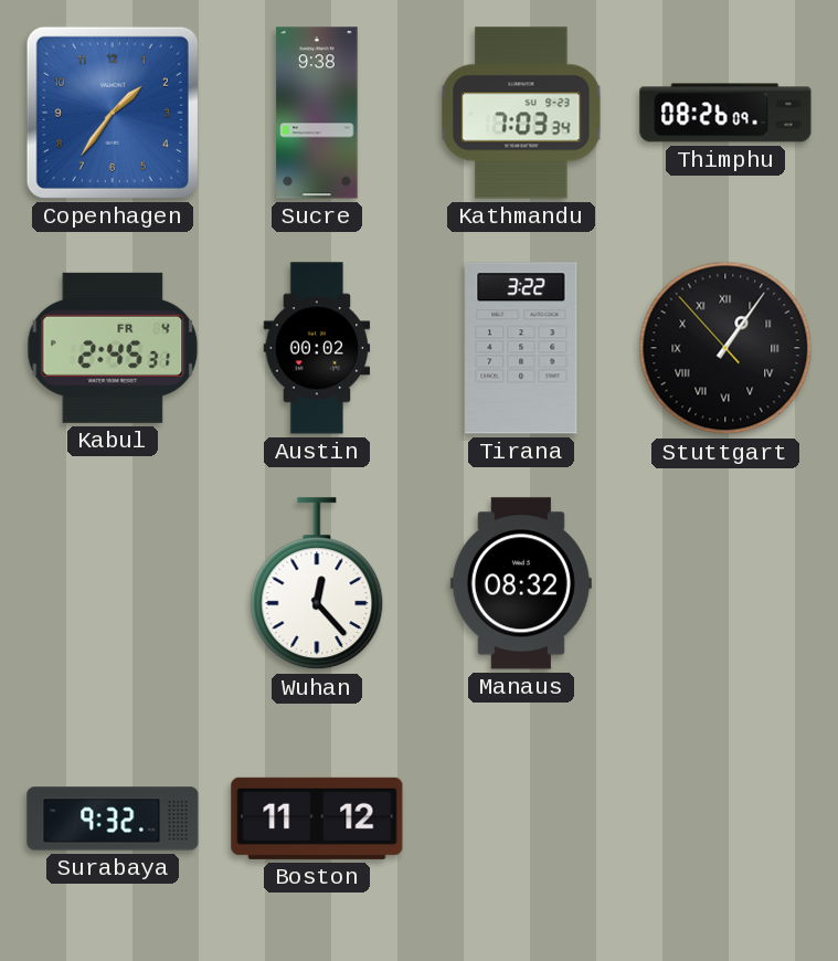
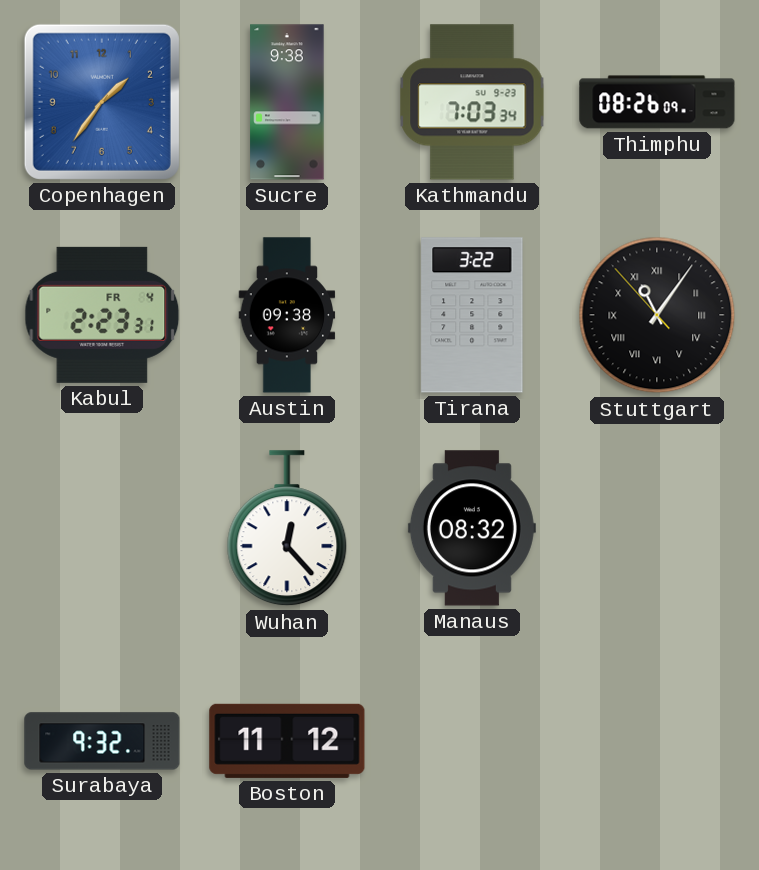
Kabul: 2:45 -> 2:23
Austin: 00:02 -> 09:38
Stuttgart: 1:05 -> 11:05
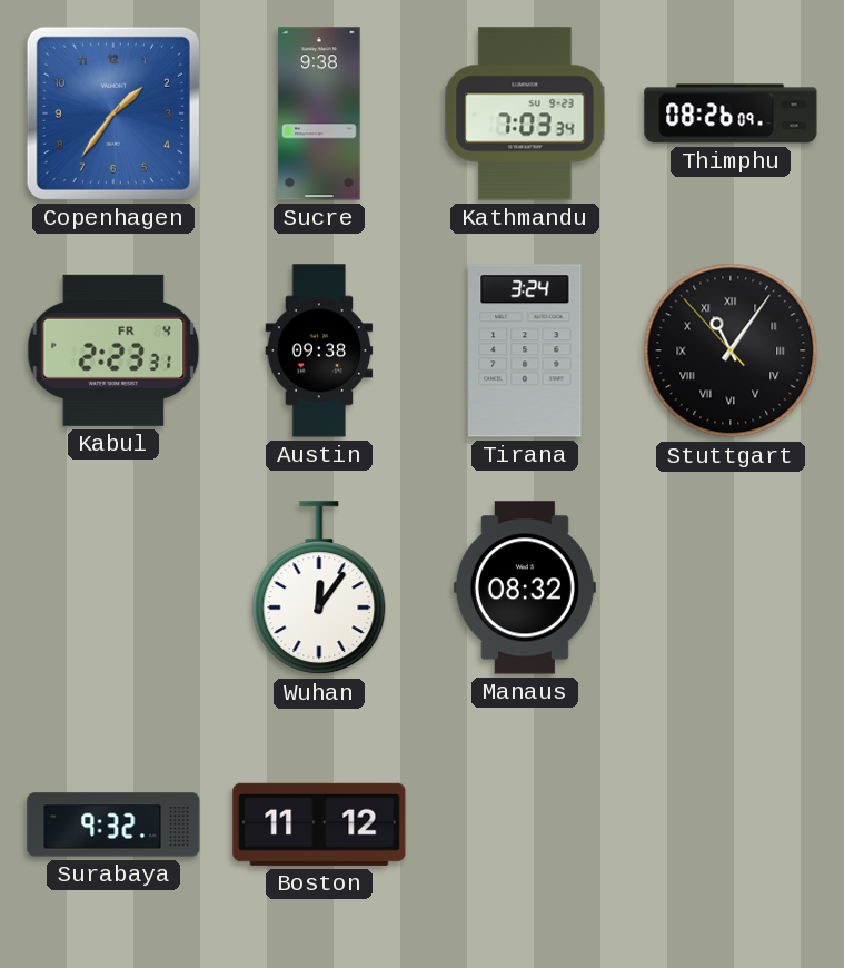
Tirana: 3:22 -> 3:24
Wuhan: 12:23 -> 12:06
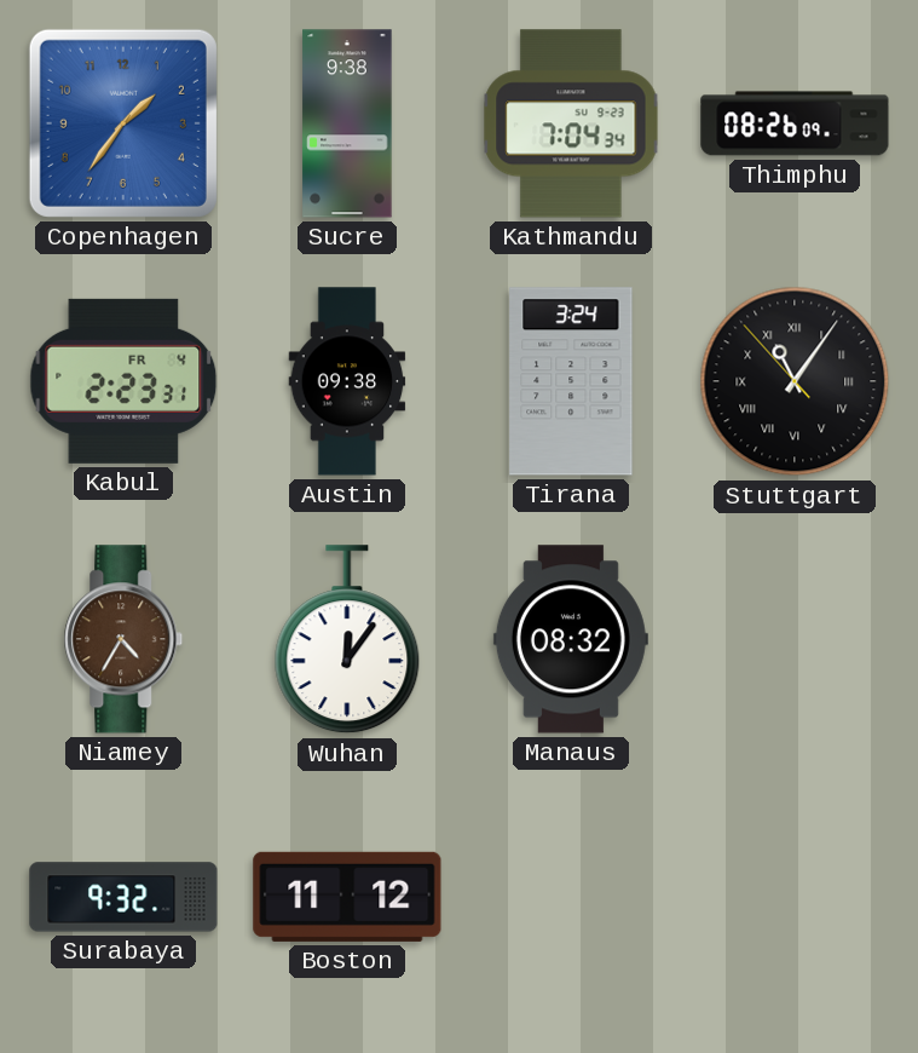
Kathmandu: 7:03 -> 7:04
Niamey: none -> 4:35
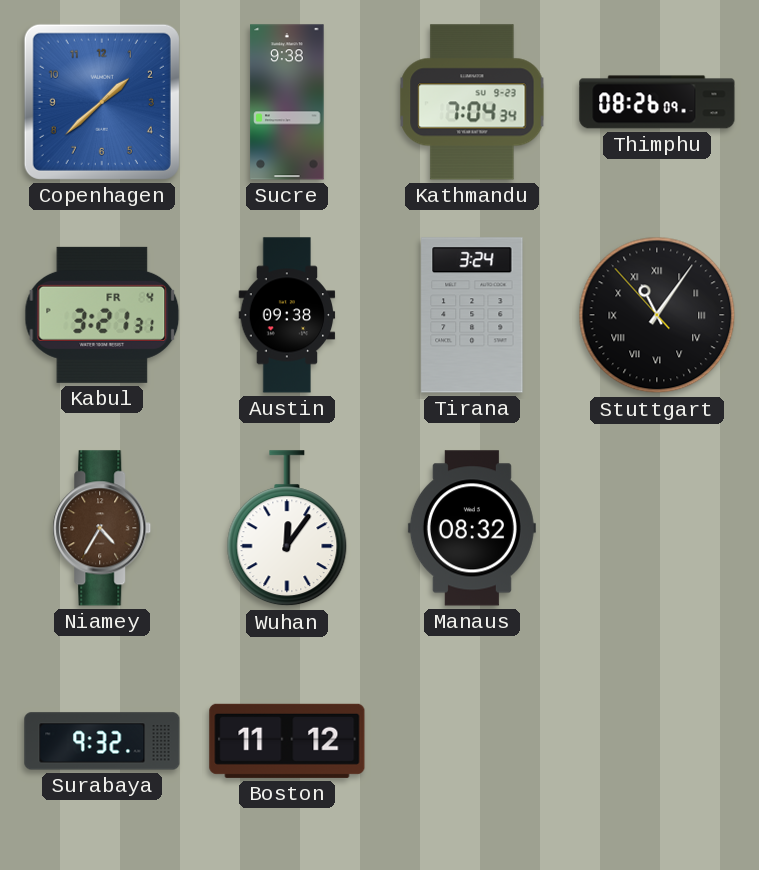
Copenhagen: 1:36 -> 1:38
Kabul: 2:23 -> 3:21
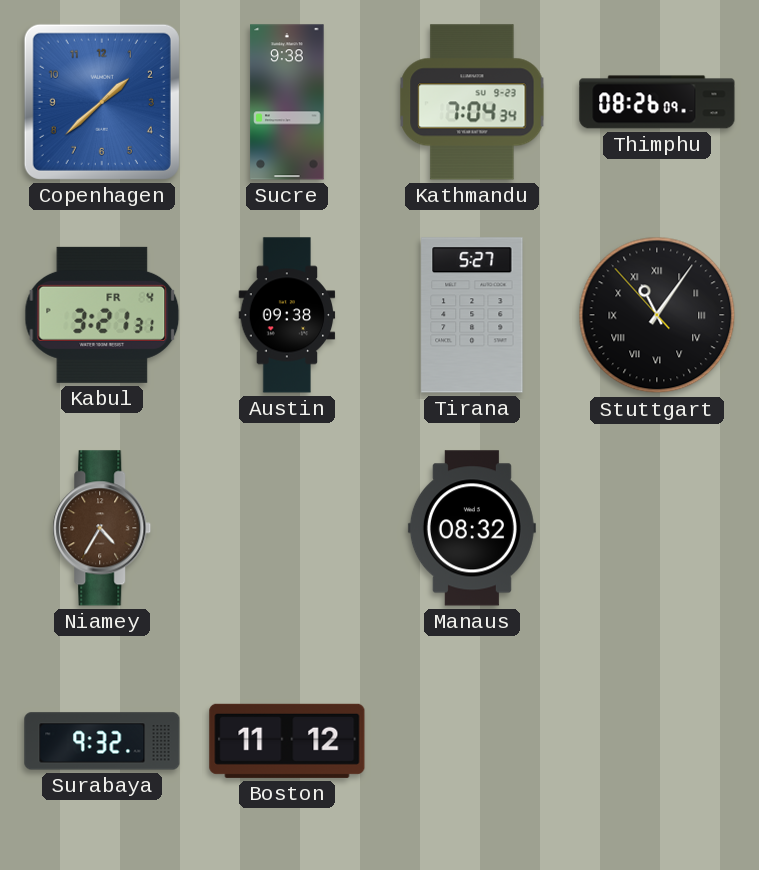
Tirana: 3:24 -> 5:27
Wuhan: 12:06 -> none
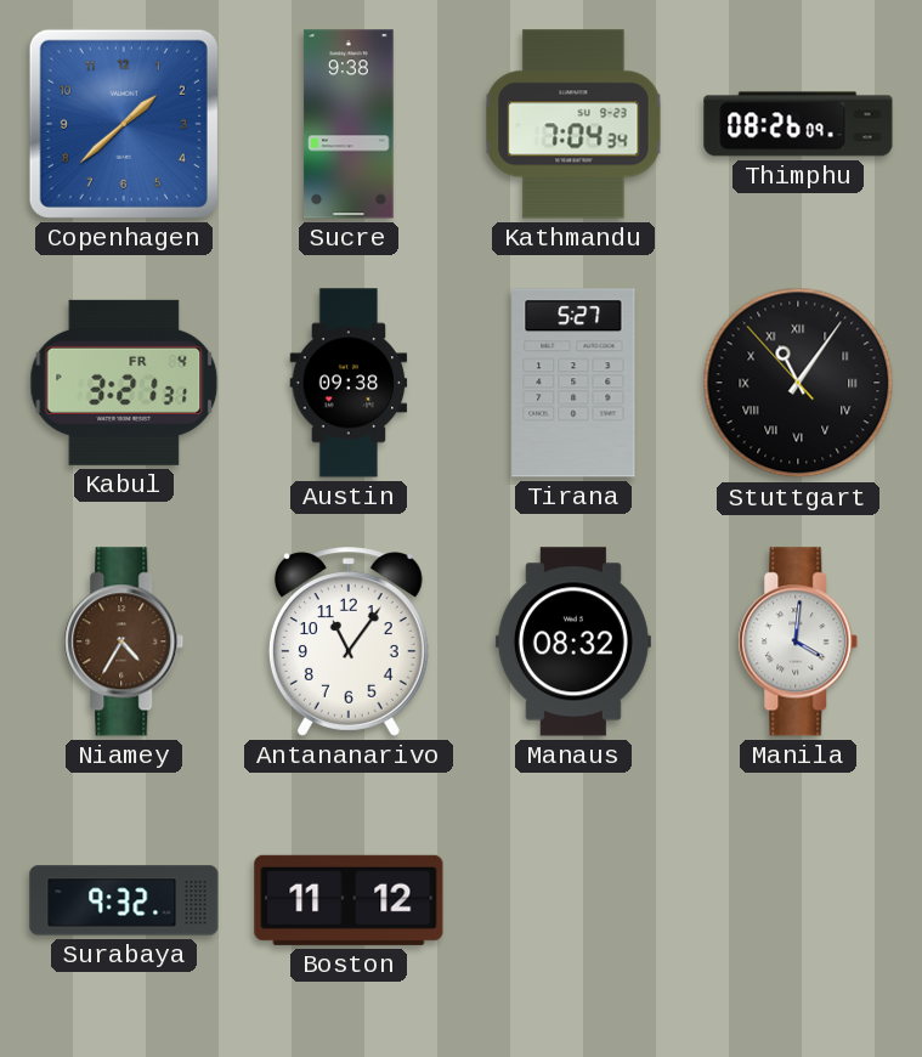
Antananarivo: none -> 11:06
Manila: none -> 4:01
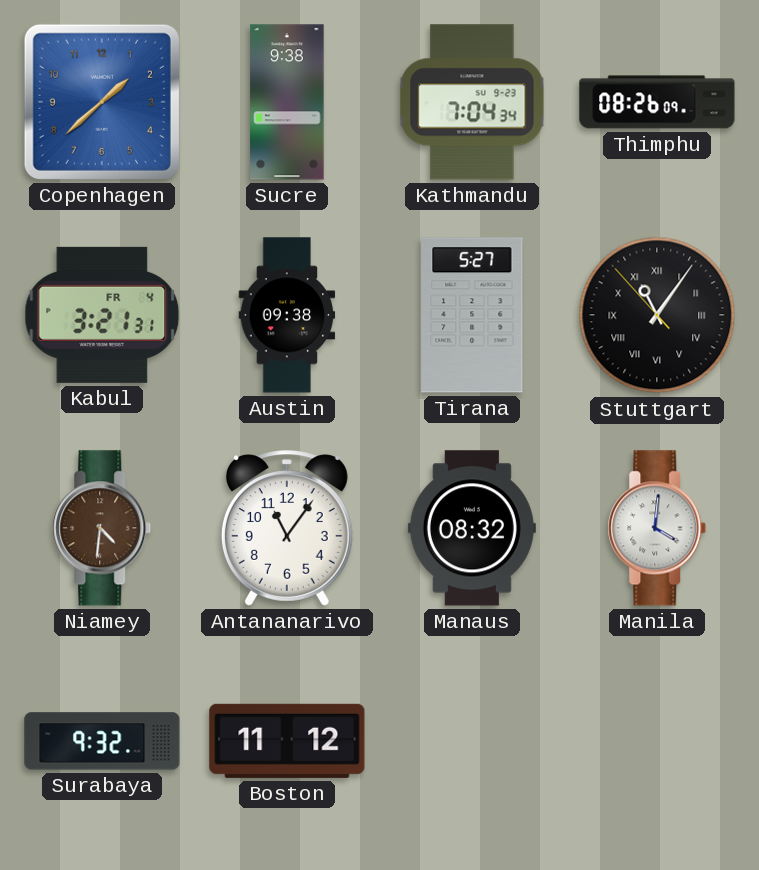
Niamey: 4:35 -> 4:31
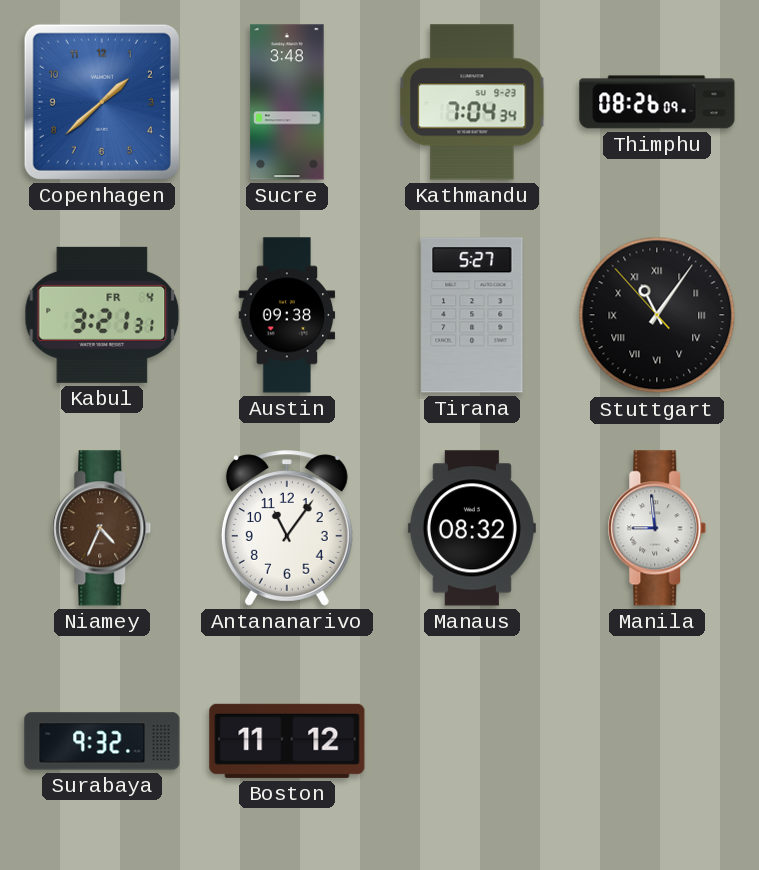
Sucre: 9:38 -> 3:48
Niamey: 4:31 -> 4:34
Manila: 4:01 -> 8:59
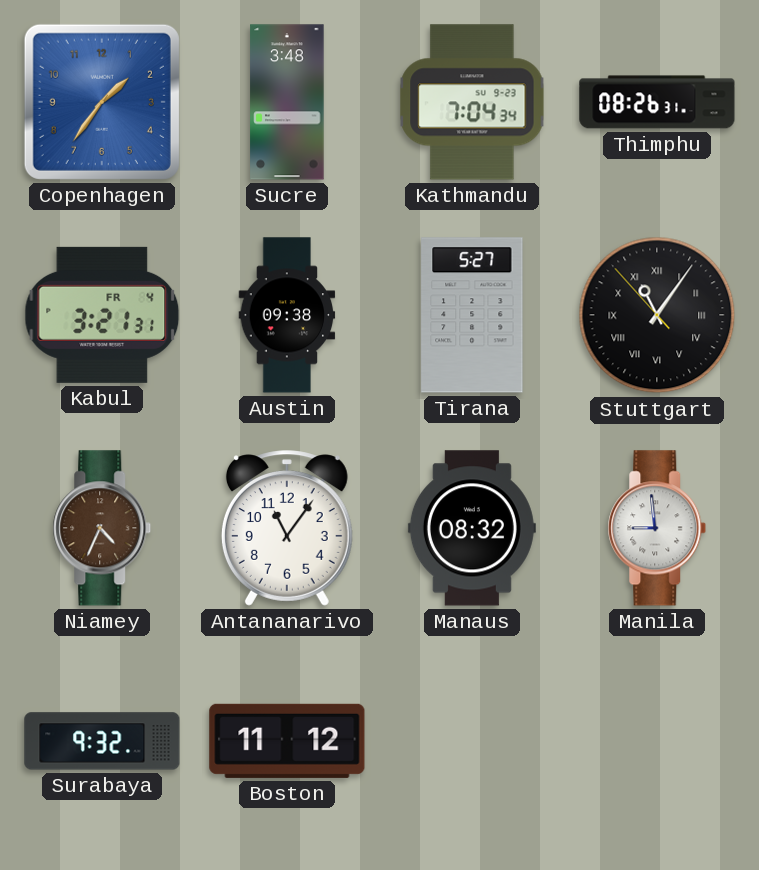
Copenhagen: 1:38 -> 1:36
Thimphu: 08:26:09 -> 08:26:31
